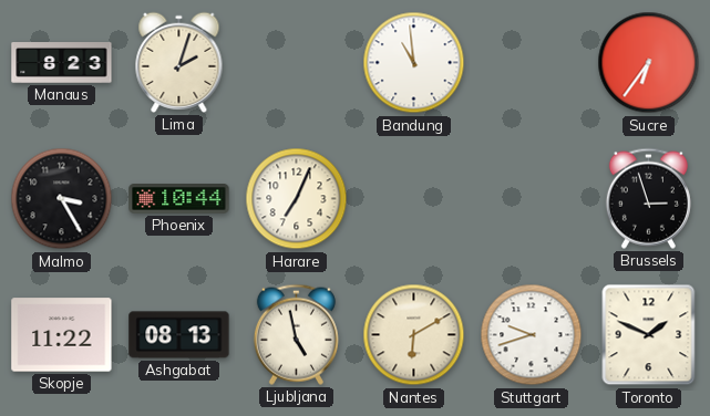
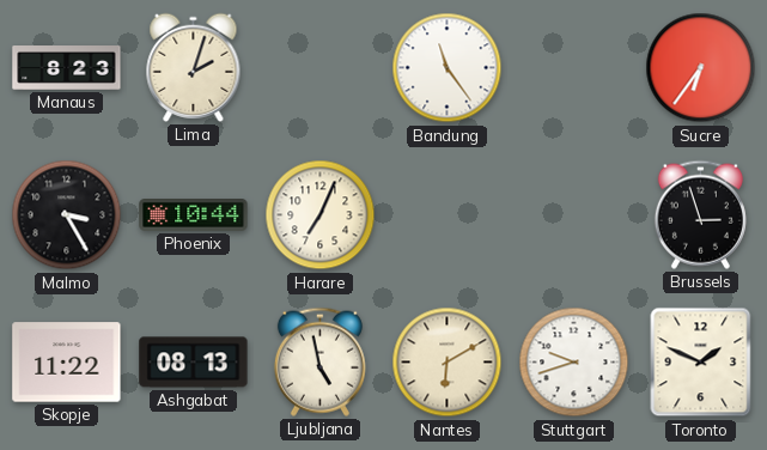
Bandung: 10:59 -> 11:24
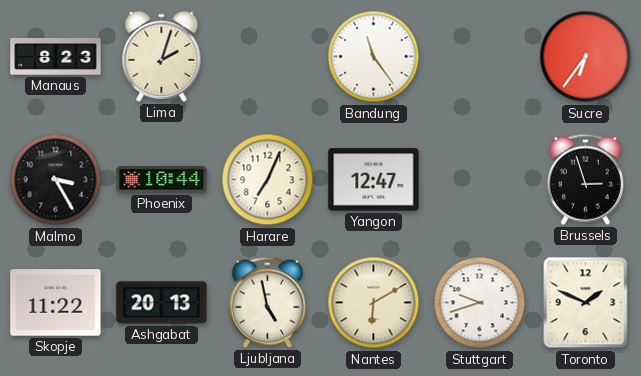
Yangon: none -> 12:47
Ashgabat: 08:13 -> 20:13
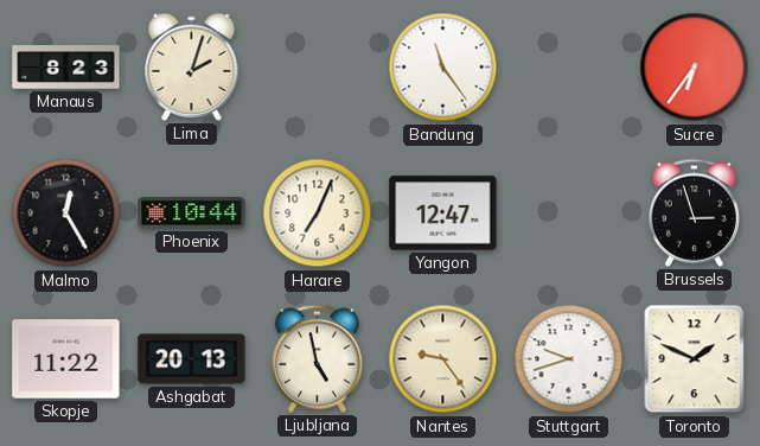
Malmo: 3:25 -> 12:25
Nantes: 6:10 -> 9:24
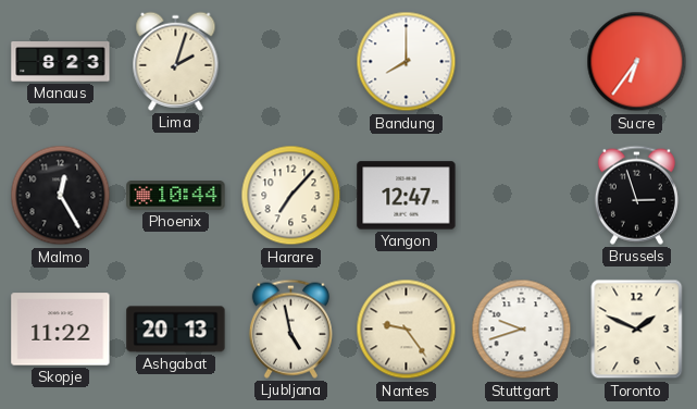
Bandung: 11:24 -> 8:00
Harare: 7:04 -> 7:07
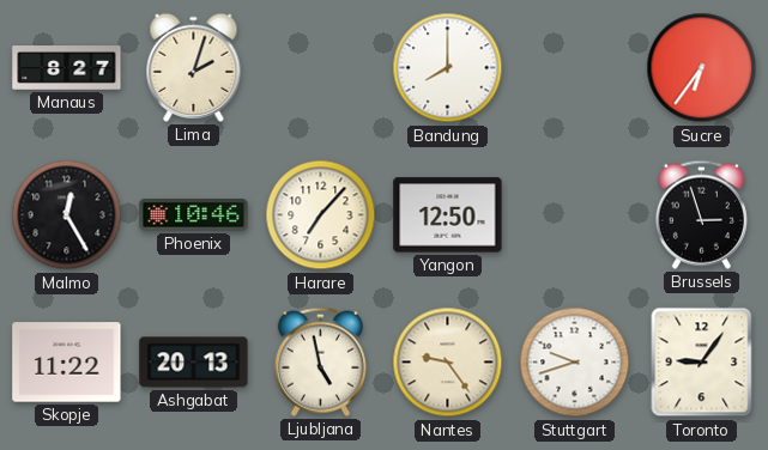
Manaus: 8:23 -> 8:27
Phoenix: 10:44 -> 10:46
Yangon: 12:47 -> 12:50
Toronto: 1:49 -> 9:06
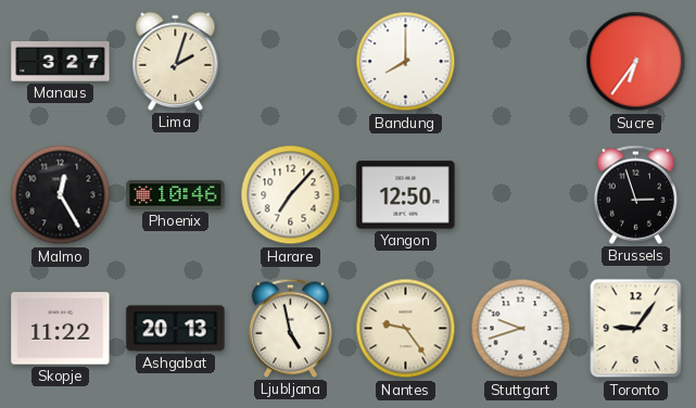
Manaus: 8:27 -> 3:27
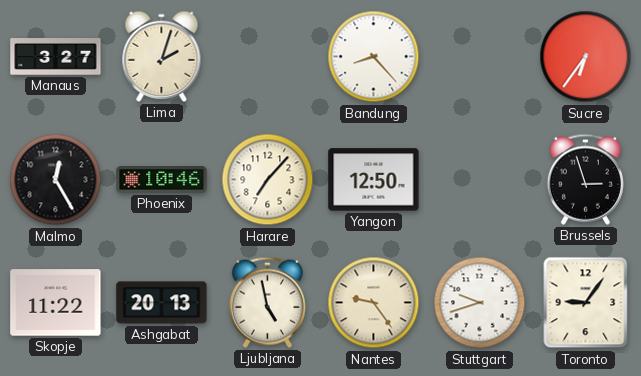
Bandung: 8:00 -> 8:23
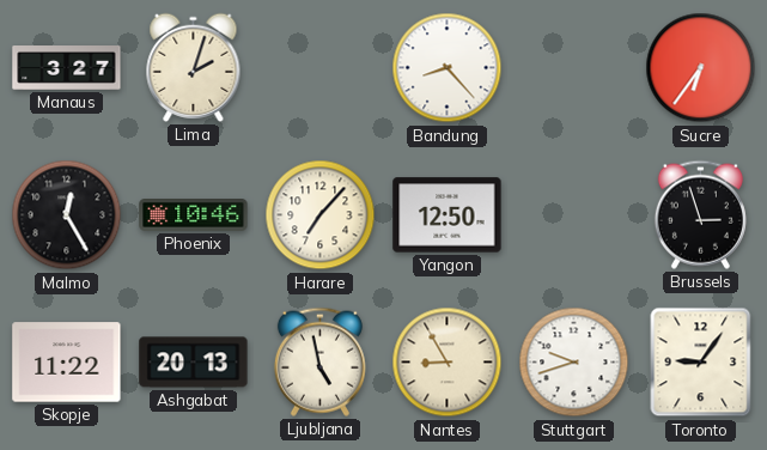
Nantes: 9:24 -> 8:55
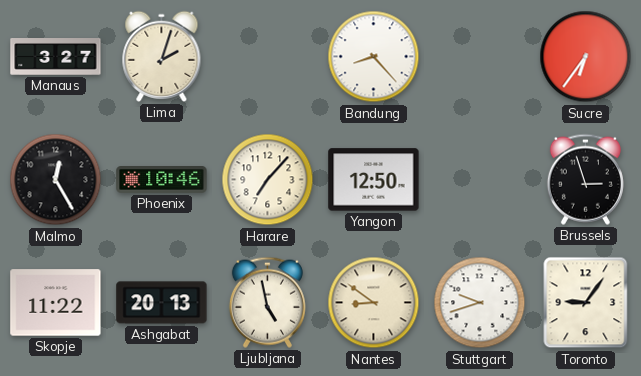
Nantes: 8:55 -> 8:51
